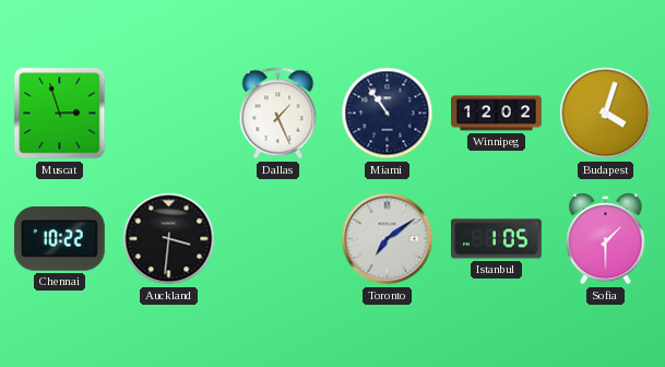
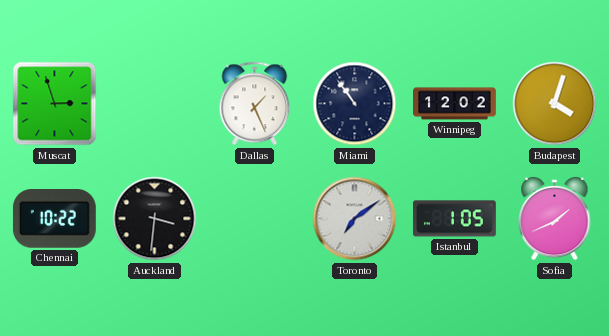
Sofia: 1:30 -> 1:41
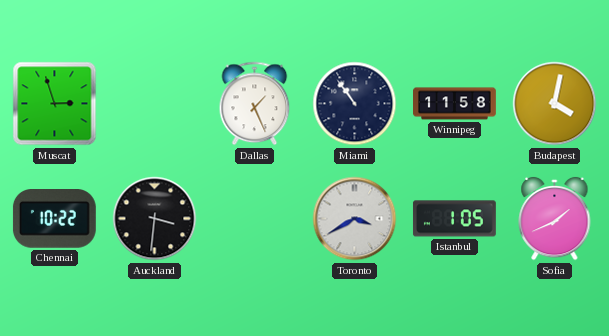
Winnipeg: 12:02 -> 11:58
Budapest: 4:03 -> 4:02
Toronto: 7:09 -> 3:40
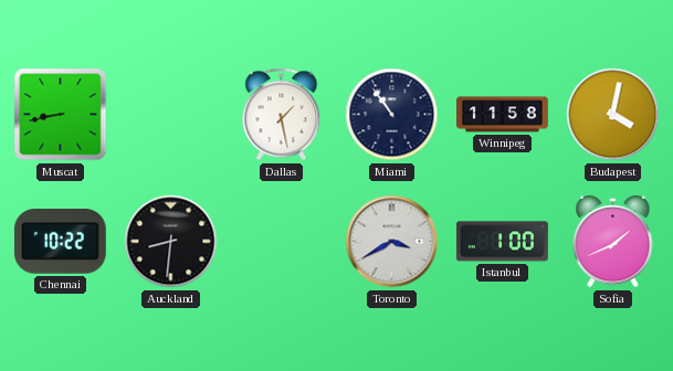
Muscat: 2:57 -> 8:43
Dallas: 1:26 -> 1:28
Auckland: 3:31 -> 8:31
Istanbul: 1:05 -> 1:00
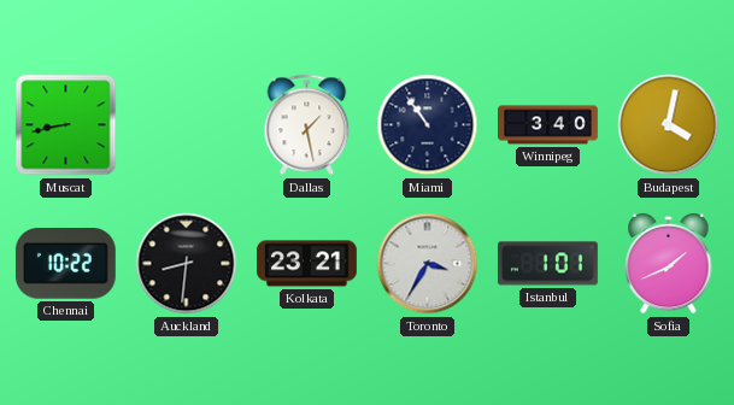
Winnipeg: 11:58 -> 3:40
Kolkata: none -> 23:21
Toronto: 3:40 -> 3:35
Istanbul: 1:00 -> 1:01
